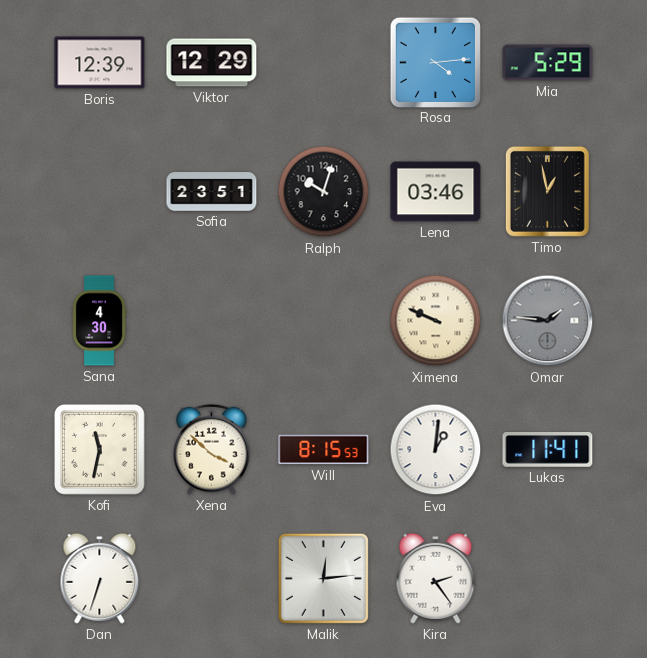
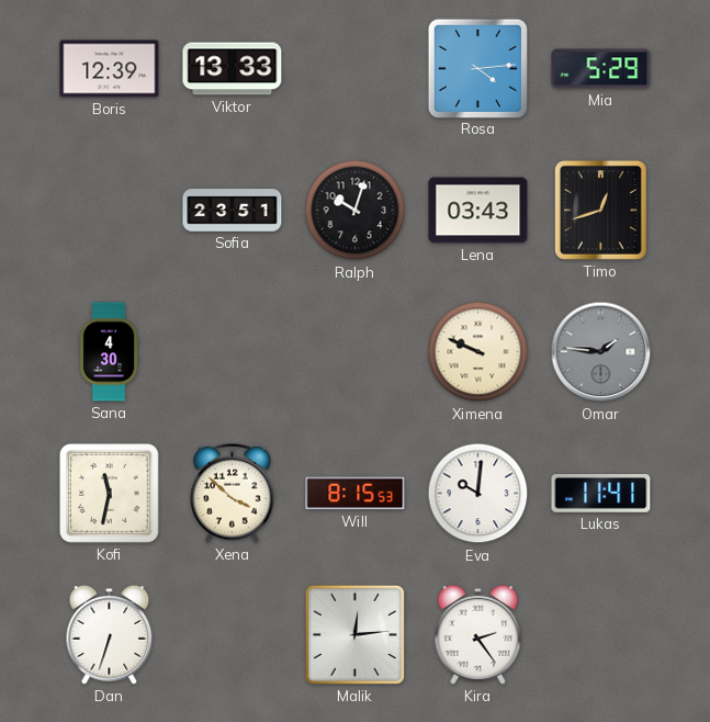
Viktor: 12:29 -> 13:33
Lena: 03:46 -> 03:43
Timo: 12:58 -> 12:42
Eva: 1:01 -> 10:01
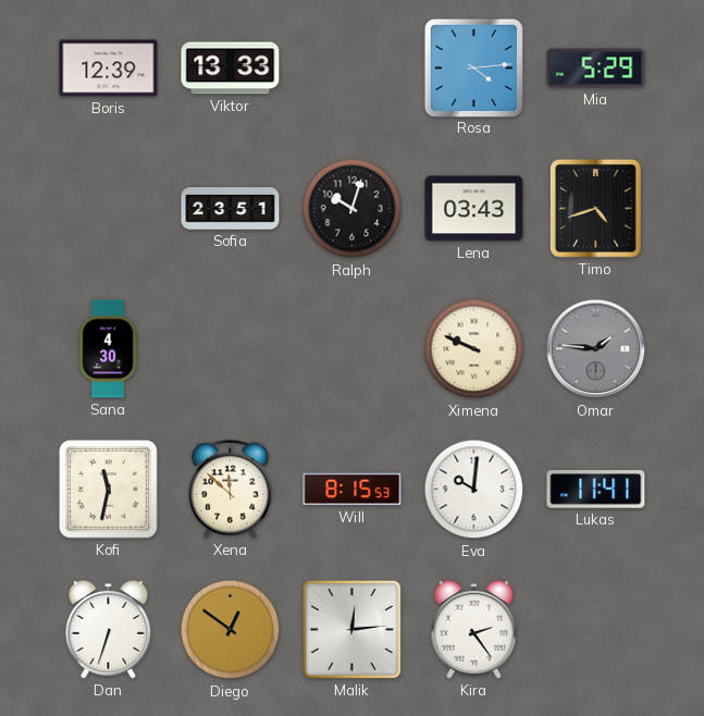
Timo: 12:42 -> 4:42
Xena: 3:52 -> 11:52
Diego: none -> 12:51
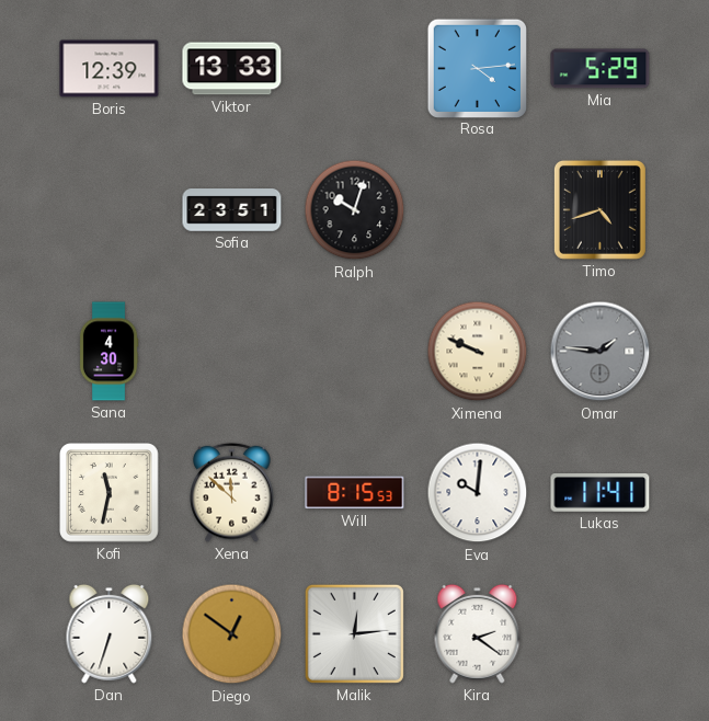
Lena: 03:43 -> none
Kira: 2:24 -> 2:21
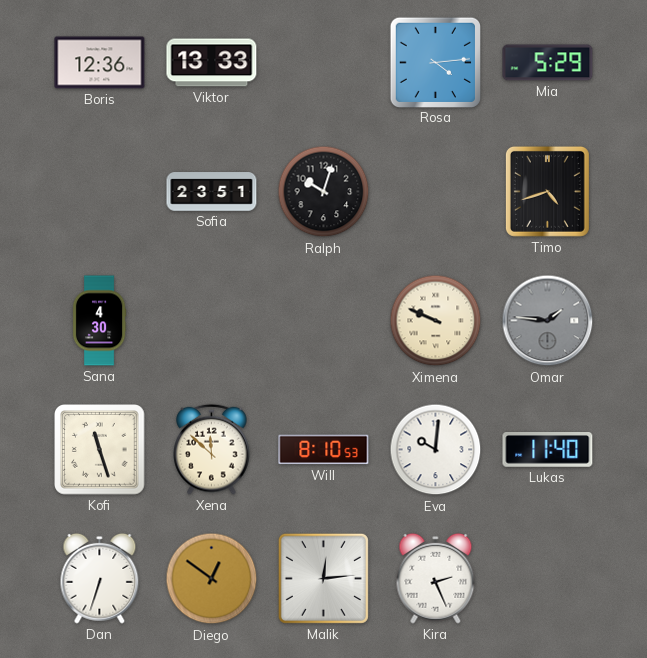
Boris: 12:39 -> 12:36
Kofi: 11:32 -> 11:27
Will: 8:15 -> 8:10
Lukas: 11:41 -> 11:40
Kira: 2:21 -> 2:26
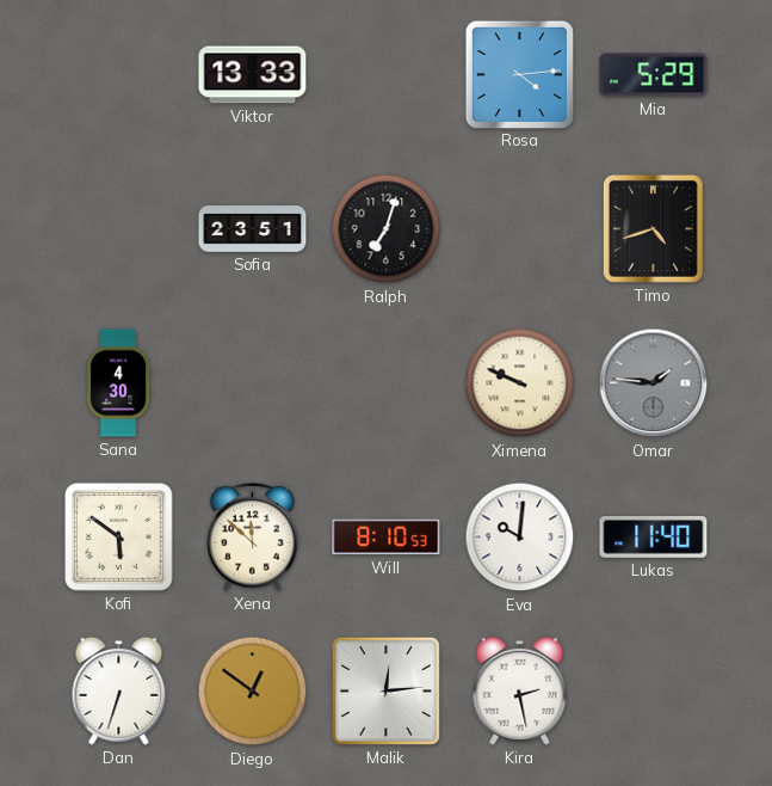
Boris: 12:36 -> none
Ralph: 10:03 -> 7:03
Kofi: 11:27 -> 5:51
Kira: 2:26 -> 2:28
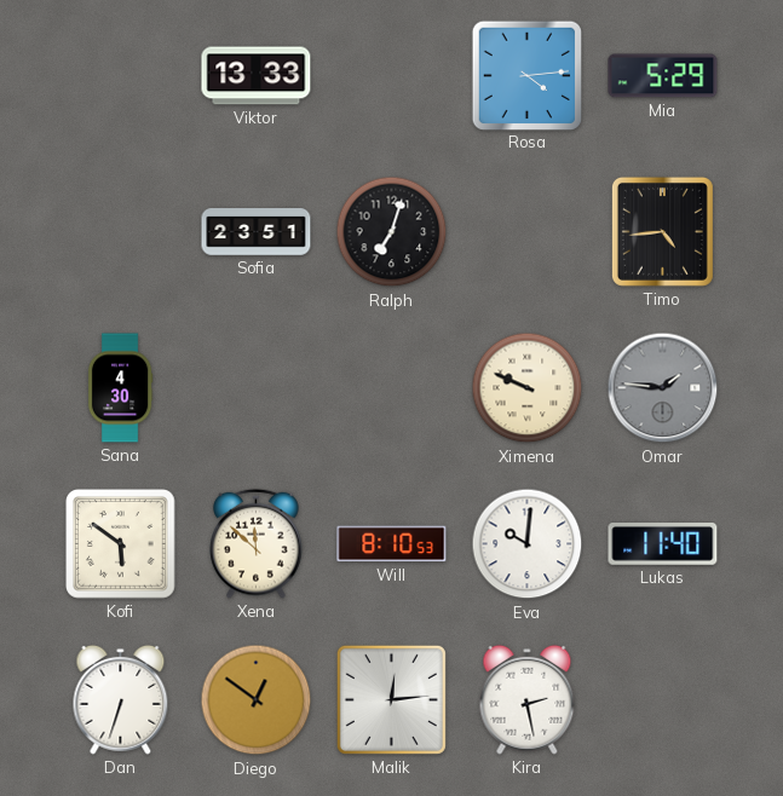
Timo: 4:42 -> 4:44
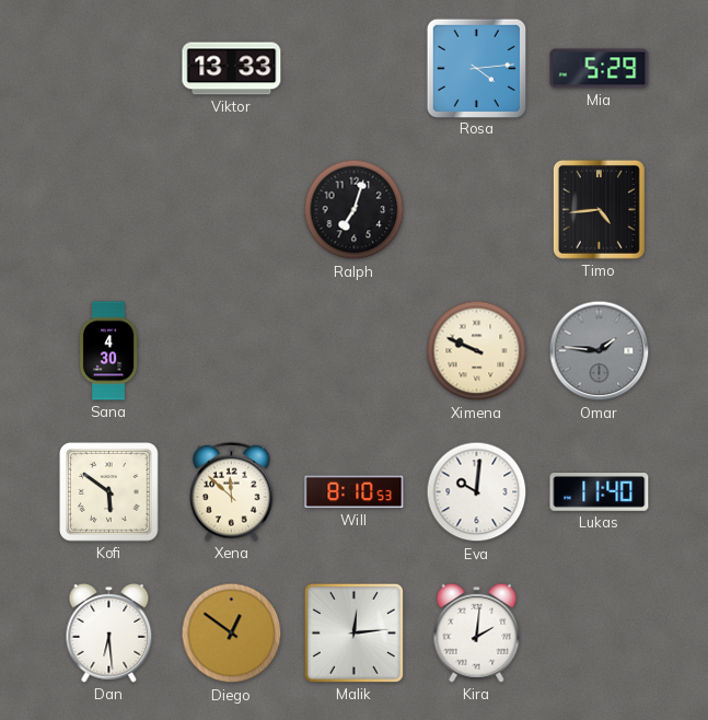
Sofia: 23:51 -> none
Dan: 6:33 -> 6:29
Kira: 2:28 -> 2:01
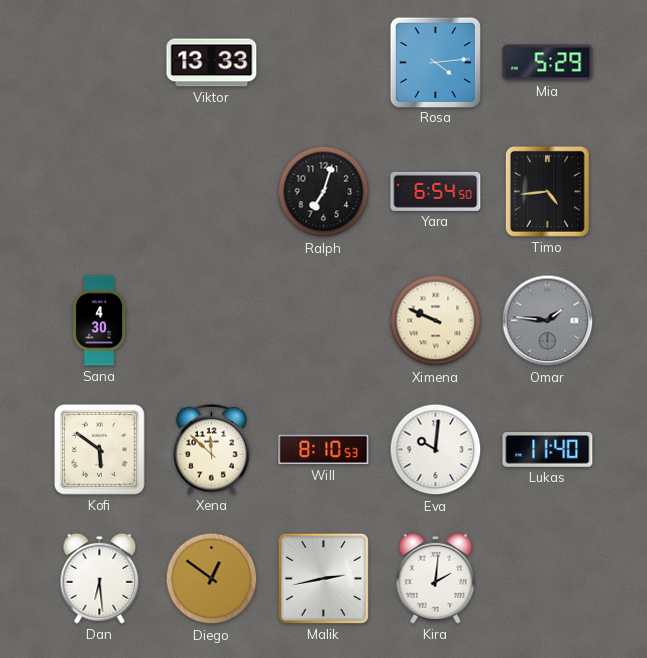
Yara: none -> 6:54
Malik: 12:14 -> 2:43
